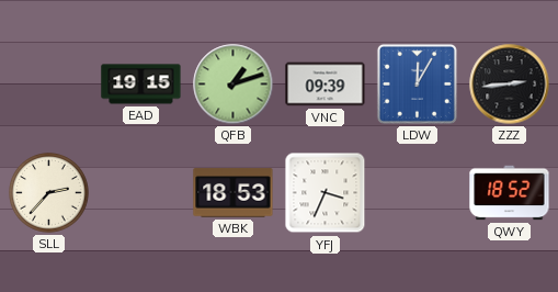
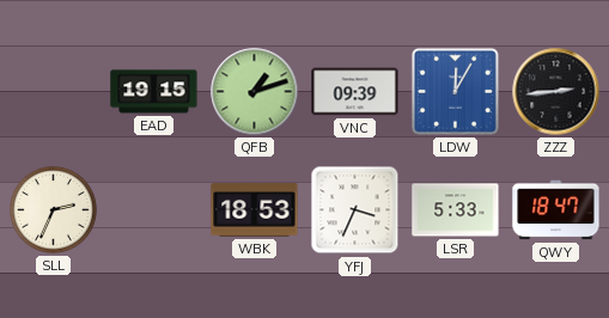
SLL: 2:37 -> 2:34
LSR: none -> 5:33
QWY: 18:52 -> 18:47
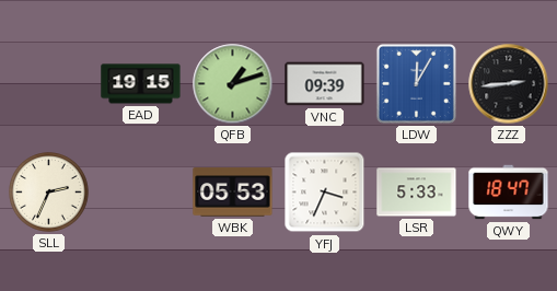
WBK: 18:53 -> 05:53
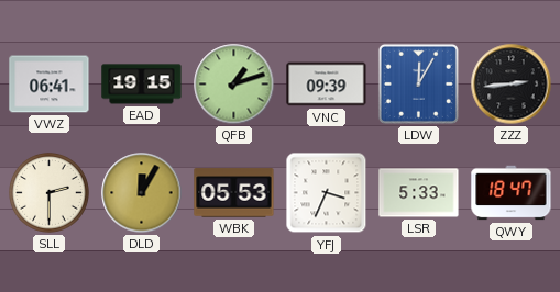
VWZ: none -> 06:41
SLL: 2:34 -> 2:30
DLD: none -> 12:05
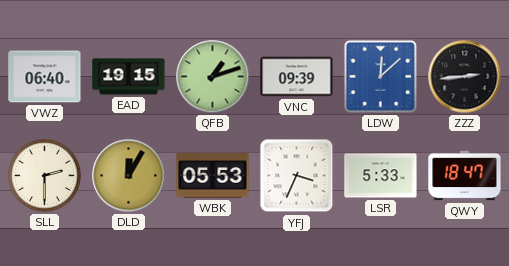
VWZ: 06:41 -> 06:40
LDW: 12:05 -> 12:08
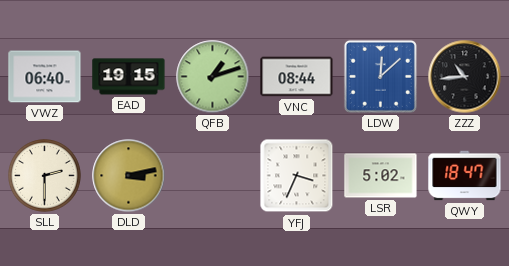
VNC: 09:39 -> 08:44
ZZZ: 2:44 -> 10:44
DLD: 12:05 -> 3:13
WBK: 05:53 -> none
LSR: 5:33 -> 5:02
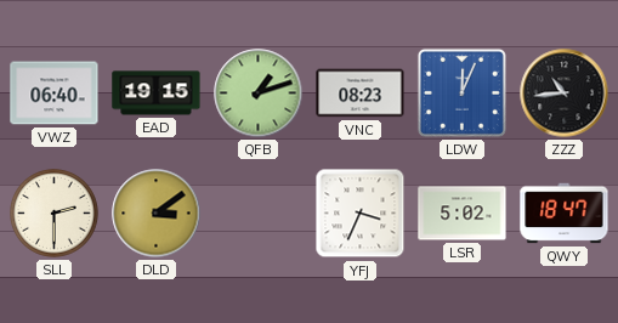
VNC: 08:44 -> 08:23
LDW: 12:08 -> 12:04
DLD: 3:13 -> 3:09
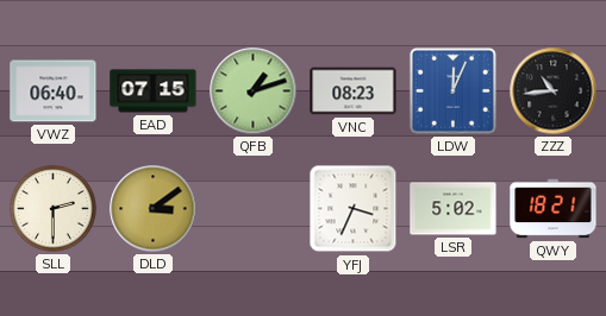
EAD: 19:15 -> 07:15
QWY: 18:47 -> 18:21
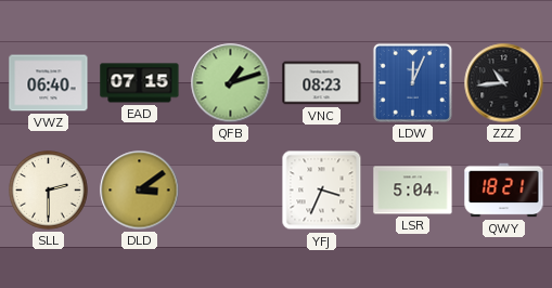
LSR: 5:02 -> 5:04
